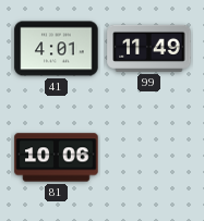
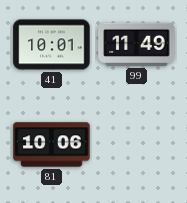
41: 4:01 -> 10:01
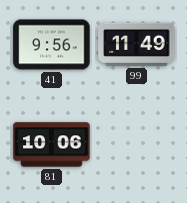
41: 10:01 -> 9:56
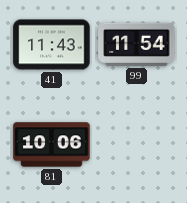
41: 9:56 -> 11:43
99: 11:49 -> 11:54
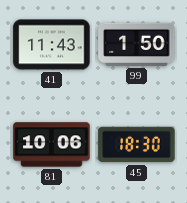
99: 11:54 -> 1:50
45: none -> 18:30
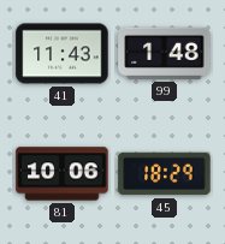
99: 1:50 -> 1:48
45: 18:30 -> 18:29
